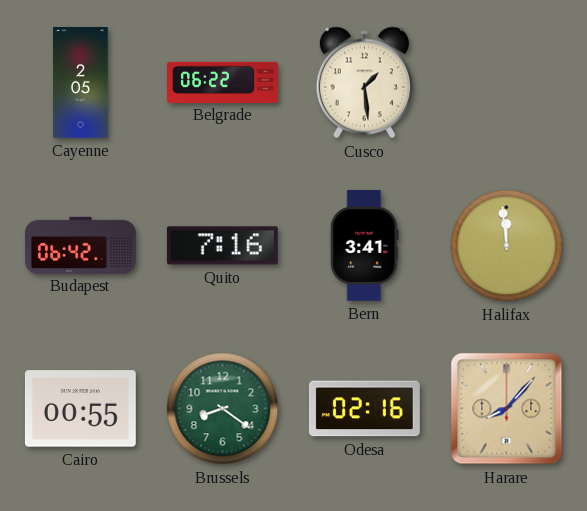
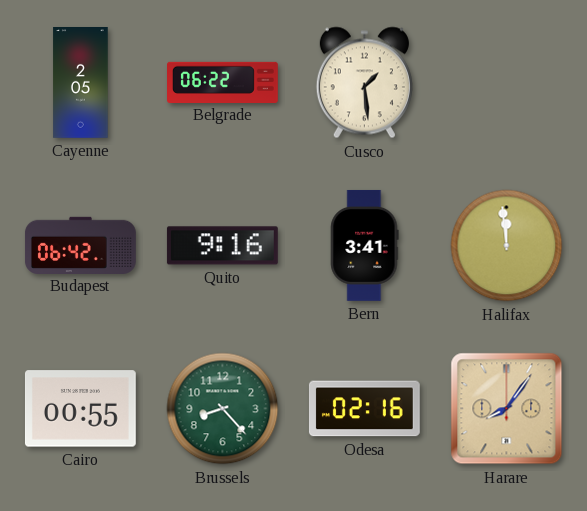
Quito: 7:16 -> 9:16
Brussels: 8:21 -> 8:23
Harare: 8:07 -> 8:06
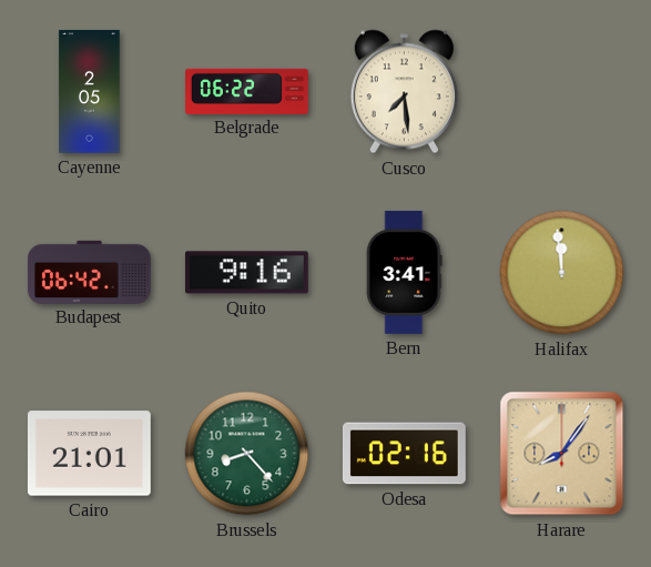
Cusco: 1:29 -> 7:29
Cairo: 00:55 -> 21:01
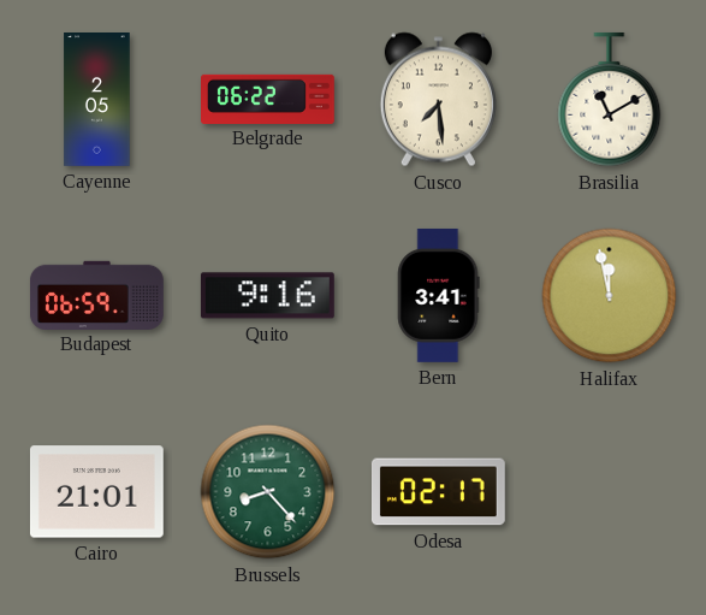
Brasilia: none -> 11:10
Budapest: 06:42 -> 06:59
Halifax: 11:59 -> 11:58
Odesa: 02:16 -> 02:17
Harare: 8:06 -> none
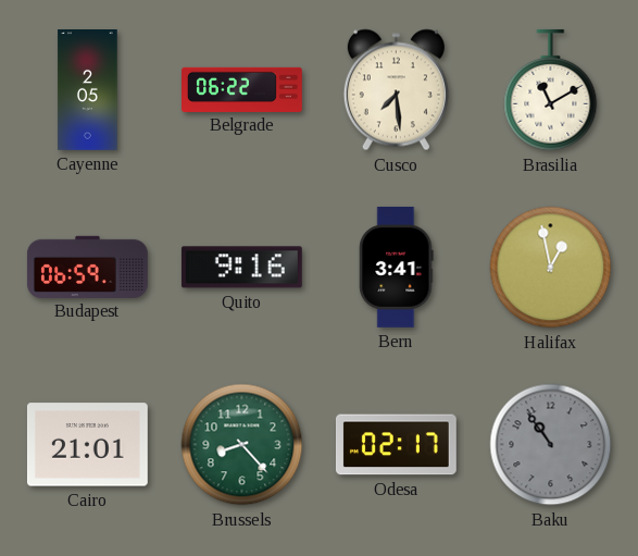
Halifax: 11:58 -> 12:58
Baku: none -> 10:54
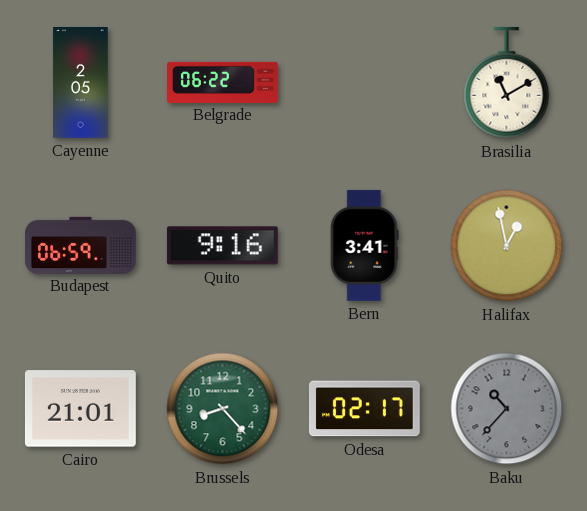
Cusco: 7:29 -> none
Baku: 10:54 -> 10:37
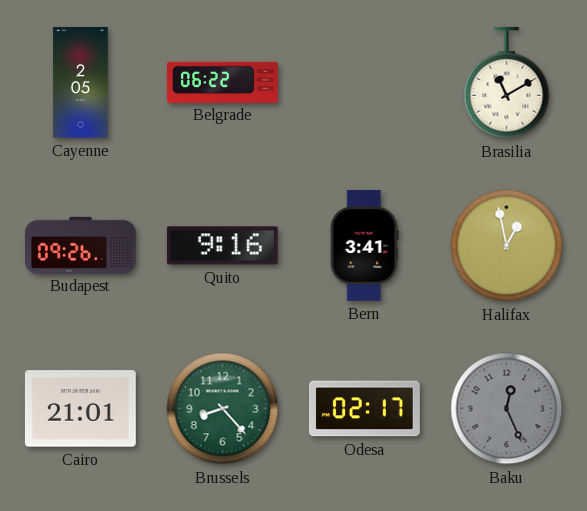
Budapest: 06:59 -> 09:26
Baku: 10:37 -> 12:26
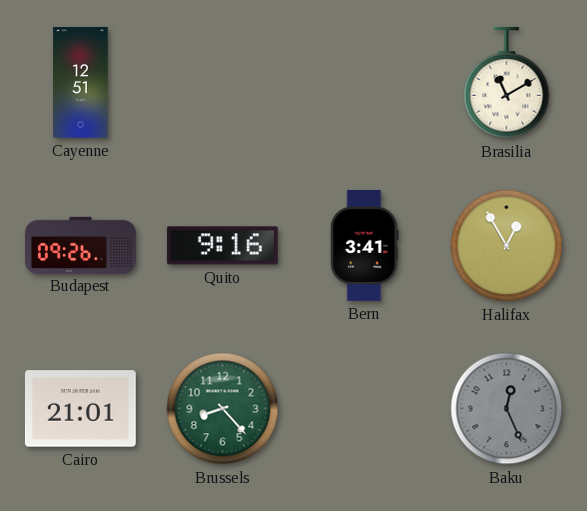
Cayenne: 2:05 -> 12:51
Belgrade: 06:22 -> none
Halifax: 12:58 -> 12:55
Odesa: 02:17 -> none
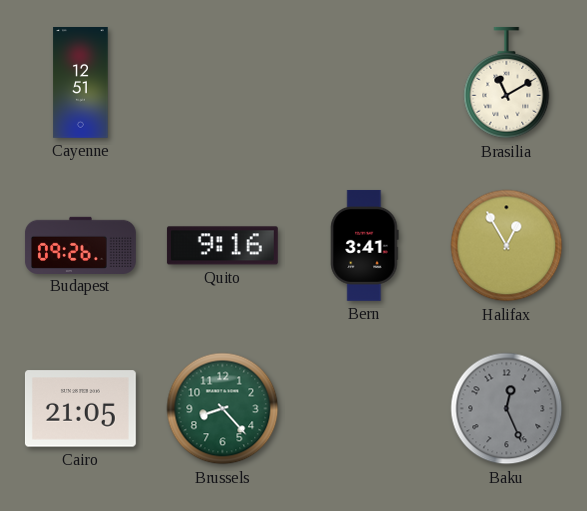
Cairo: 21:01 -> 21:05
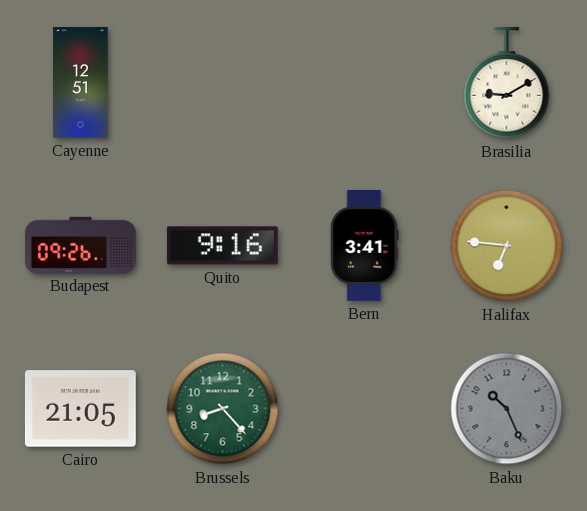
Brasilia: 11:10 -> 9:10
Halifax: 12:55 -> 6:46
Baku: 12:26 -> 10:26
